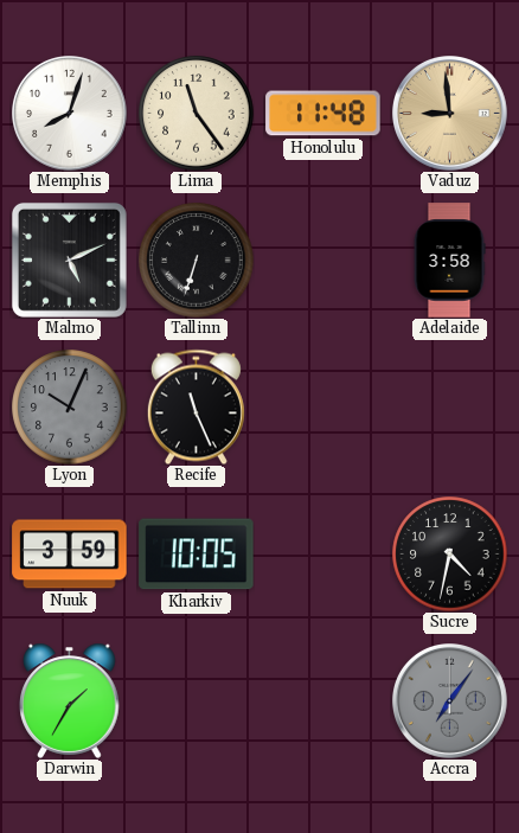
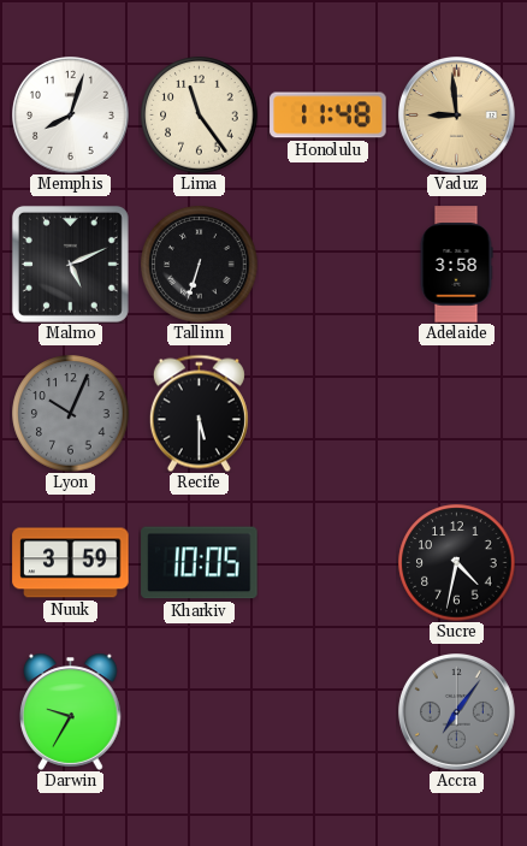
Recife: 11:26 -> 5:30
Darwin: 1:35 -> 9:35
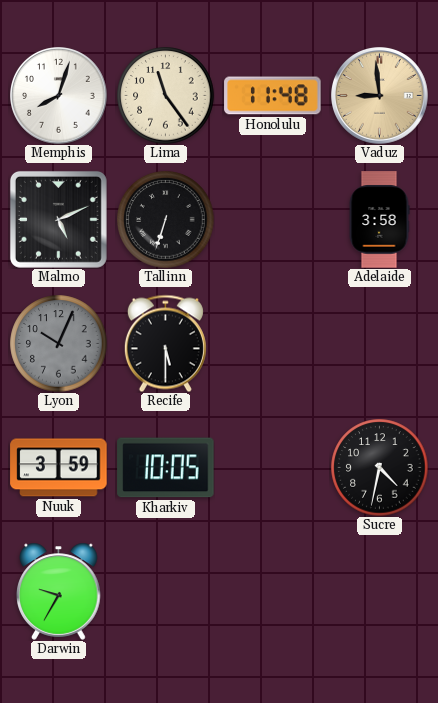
Accra: 7:06 -> none
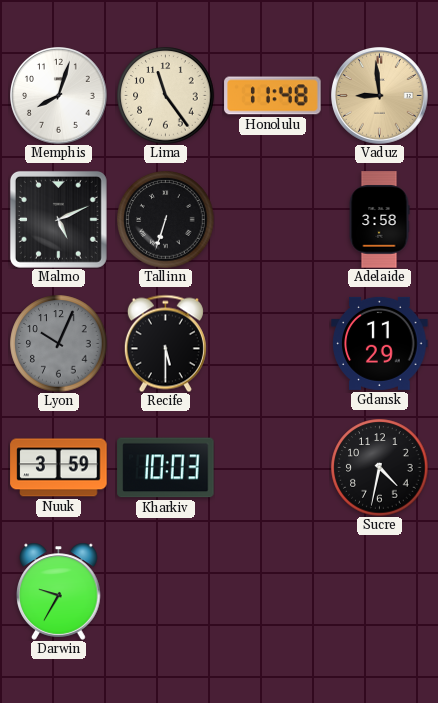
Gdansk: none -> 11:29
Kharkiv: 10:05 -> 10:03
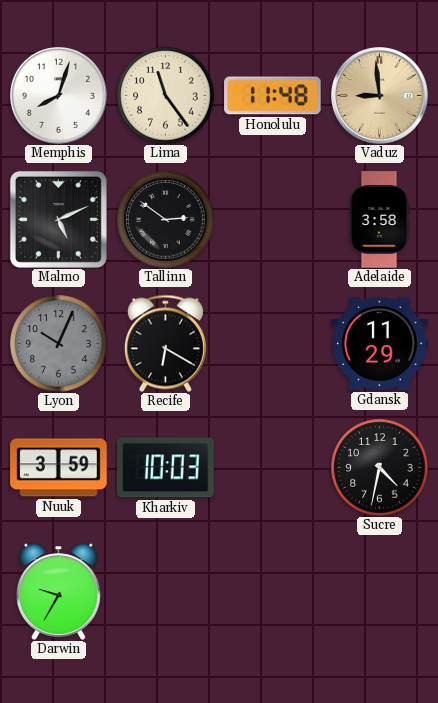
Tallinn: 6:33 -> 2:51
Recife: 5:30 -> 6:20
